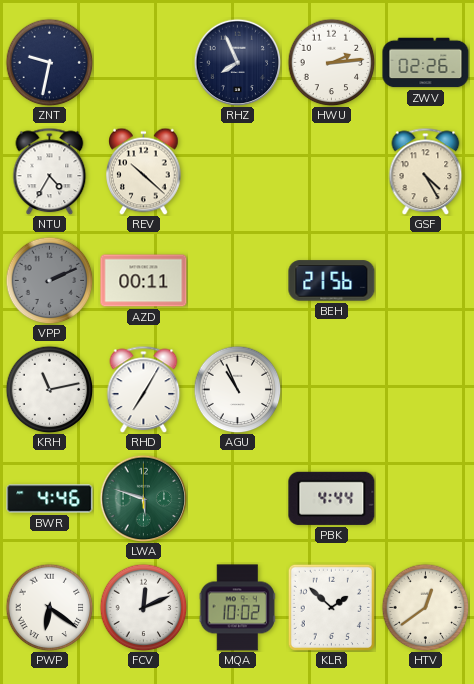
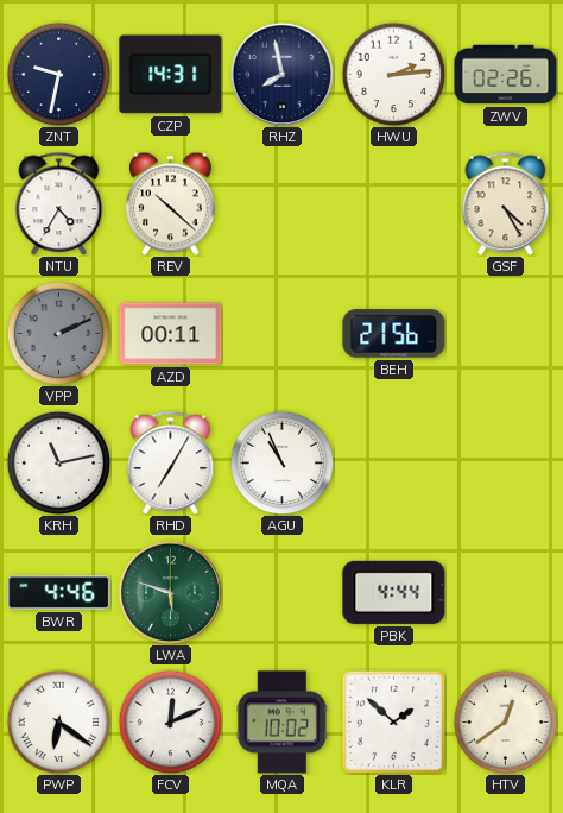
CZP: none -> 14:31
RHZ: 7:56 -> 7:58
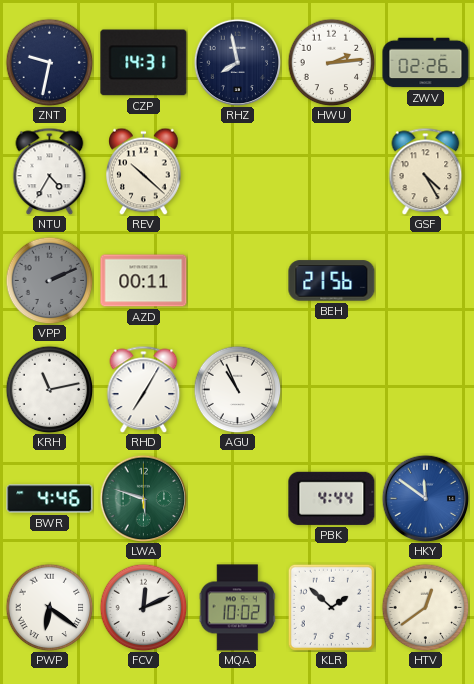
HKY: none -> 11:51
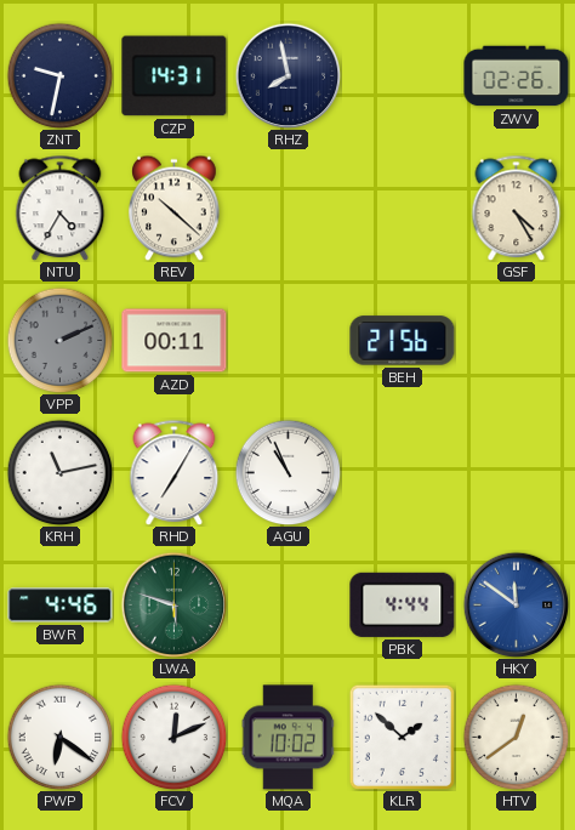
HWU: 2:14 -> none
